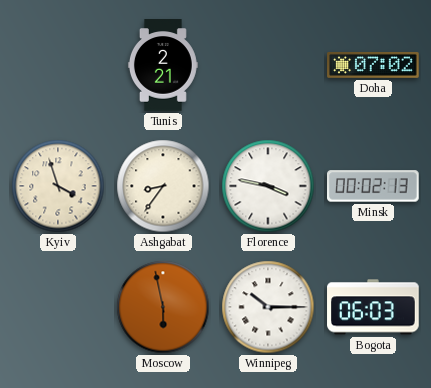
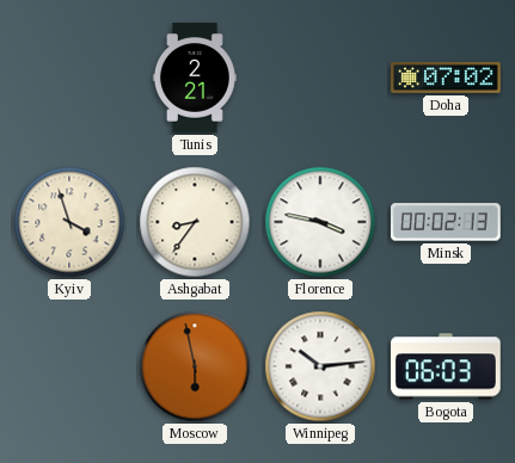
Winnipeg: 10:15 -> 10:14
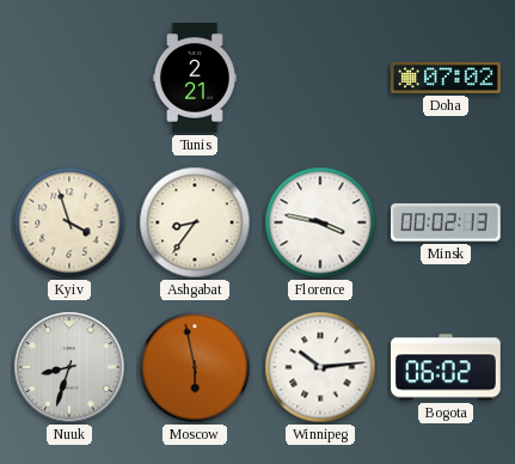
Nuuk: none -> 8:33
Bogota: 06:03 -> 06:02
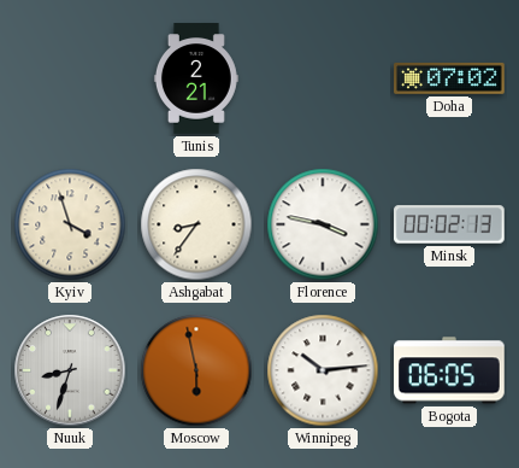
Bogota: 06:02 -> 06:05
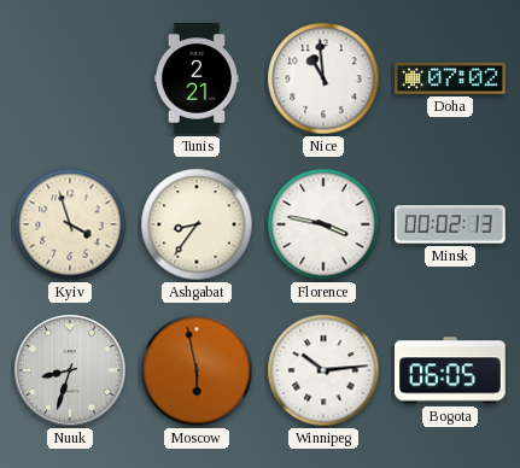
Nice: none -> 10:59
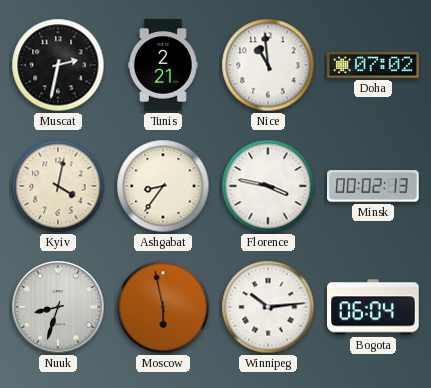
Muscat: none -> 2:32
Kyiv: 3:57 -> 4:02
Bogota: 06:05 -> 06:04
